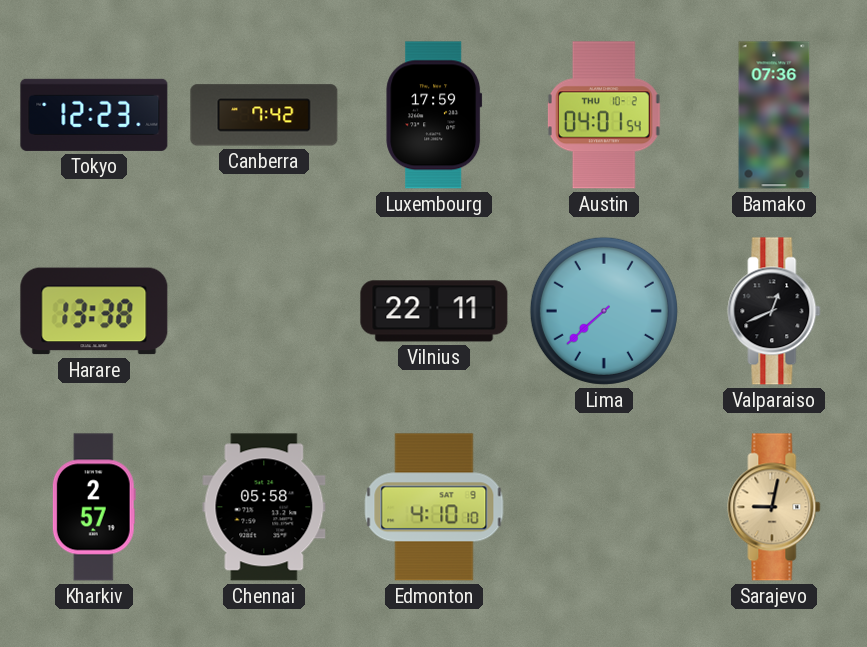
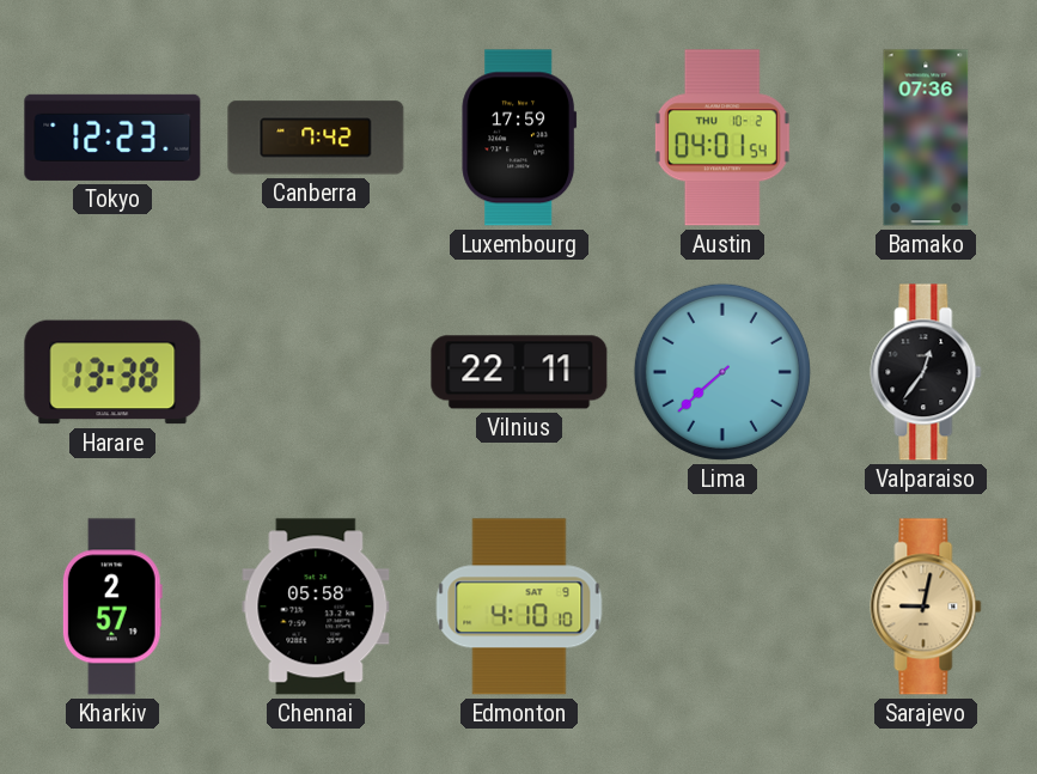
Valparaiso: 12:41 -> 12:36
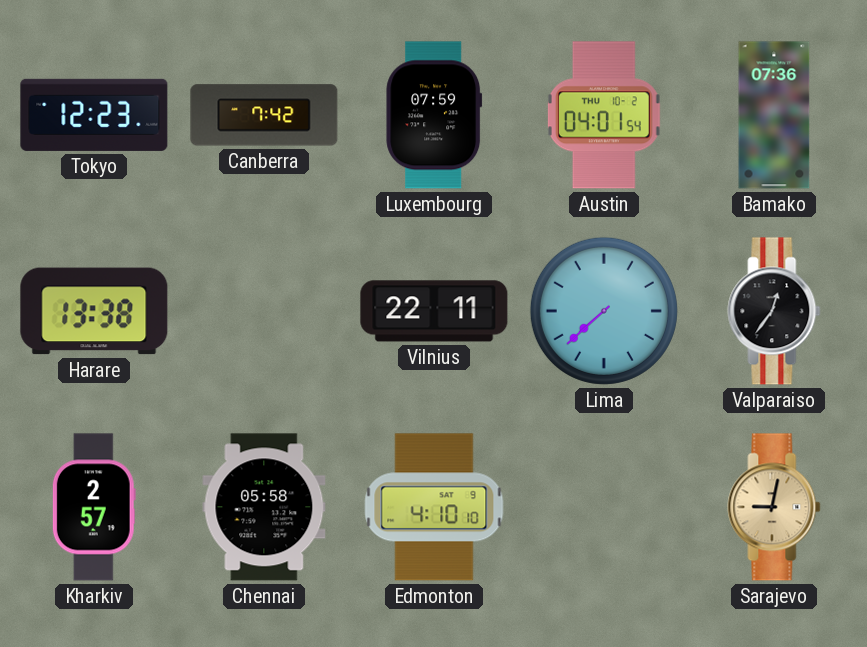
Luxembourg: 17:59 -> 07:59
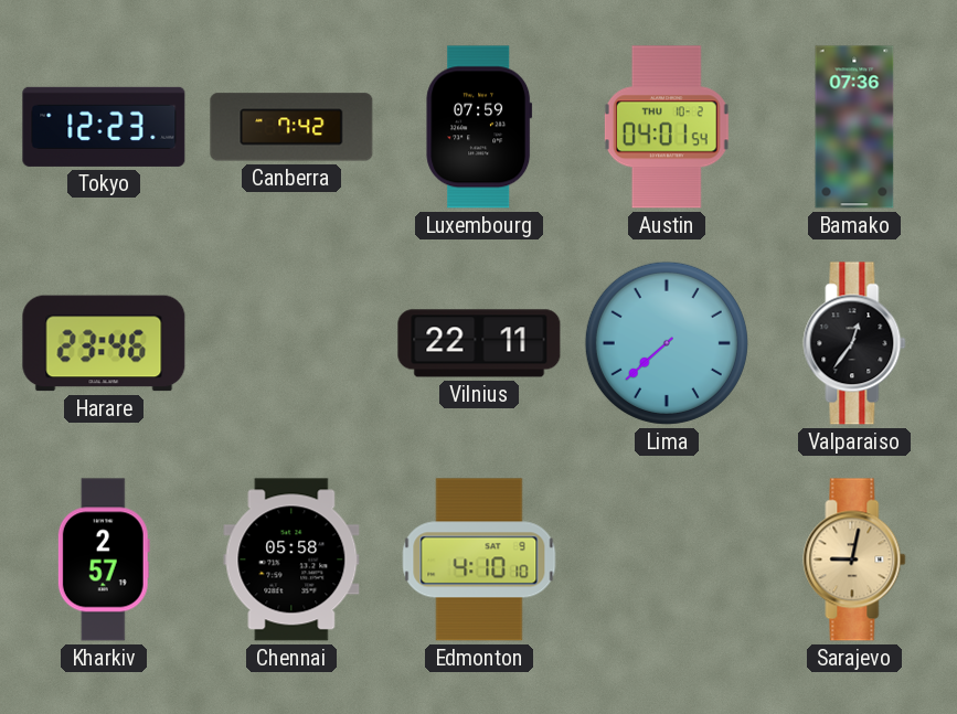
Harare: 13:38 -> 23:46
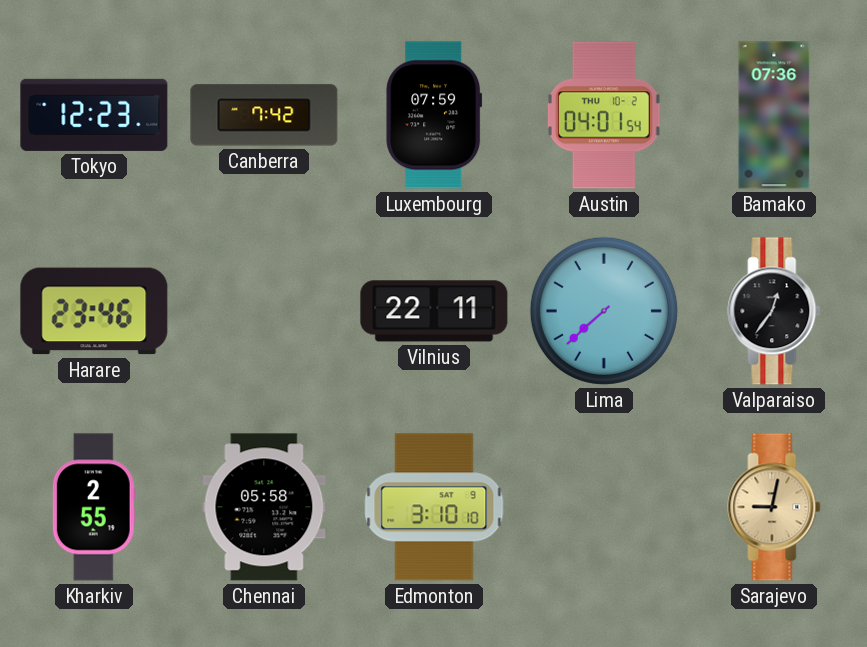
Kharkiv: 2:57 -> 2:55
Edmonton: 4:10 -> 3:10
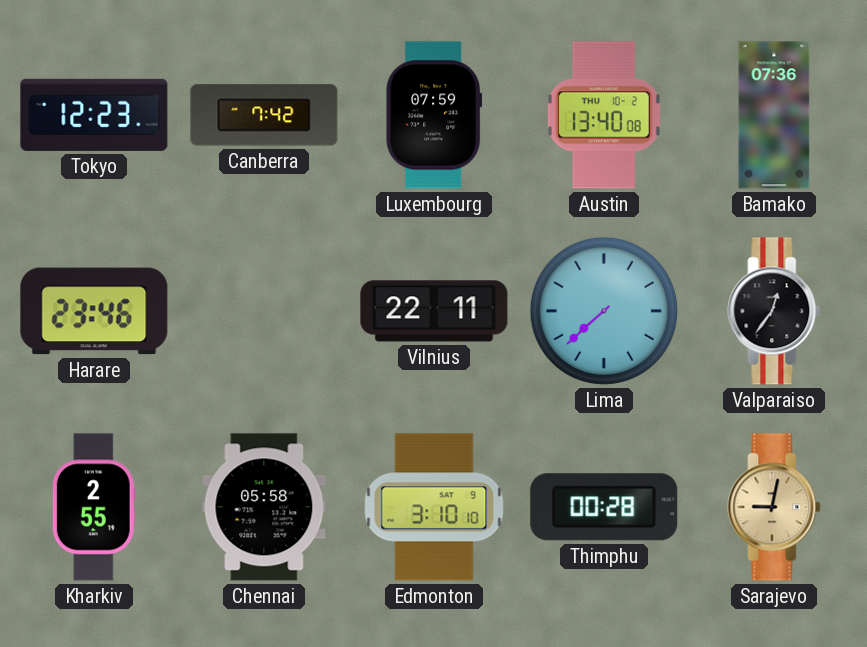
Austin: 04:01 -> 13:40
Thimphu: none -> 00:28
